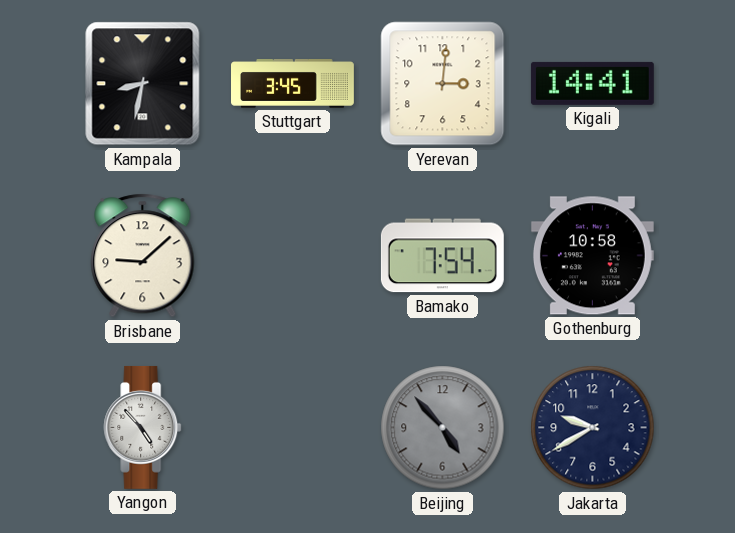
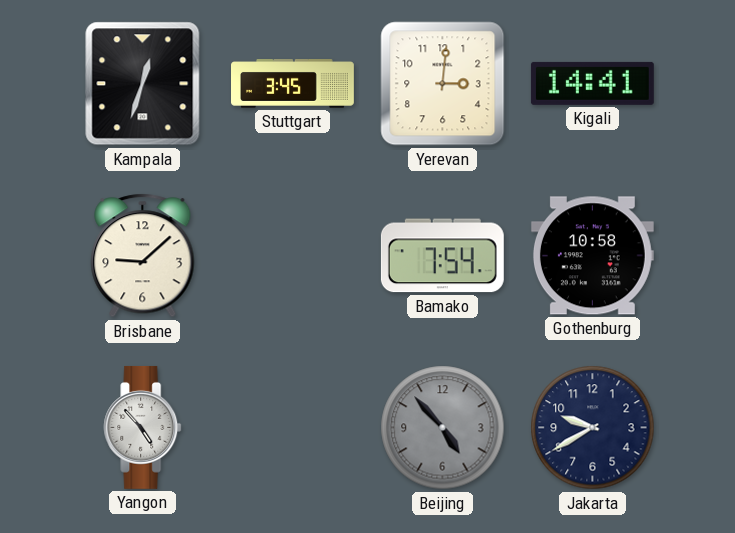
Kampala: 8:32 -> 12:33
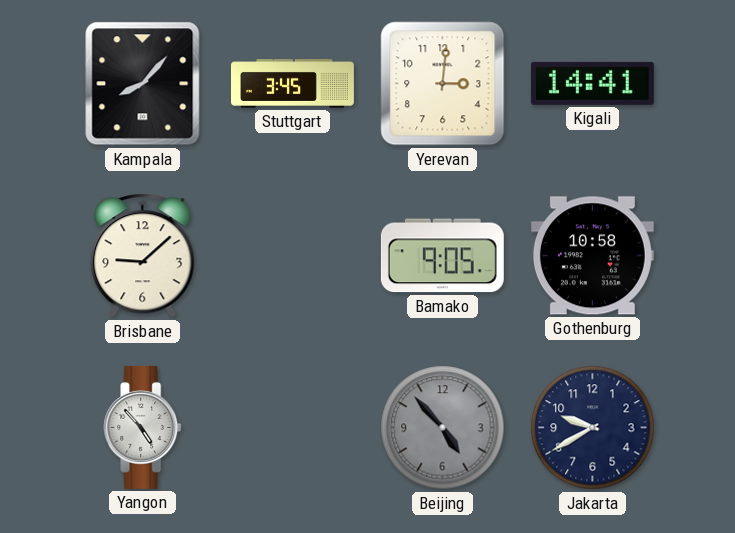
Kampala: 12:33 -> 8:07
Bamako: 7:54 -> 9:05
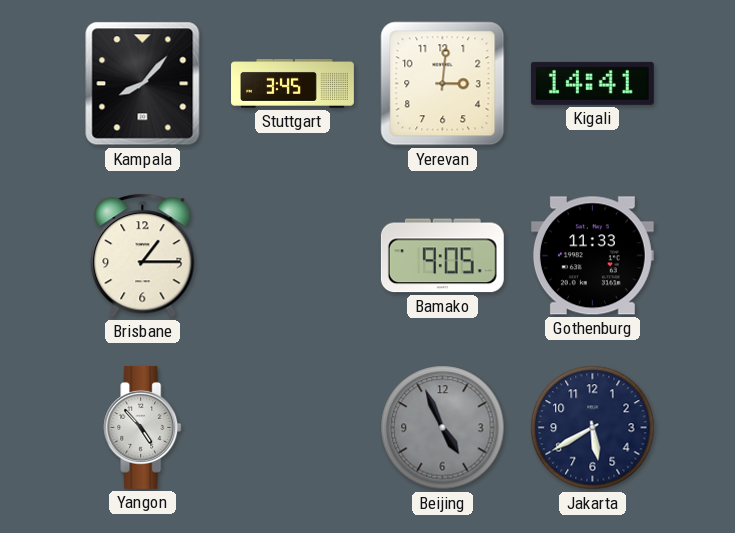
Brisbane: 9:08 -> 1:15
Gothenburg: 10:58 -> 11:33
Beijing: 4:53 -> 4:56
Jakarta: 9:40 -> 5:40
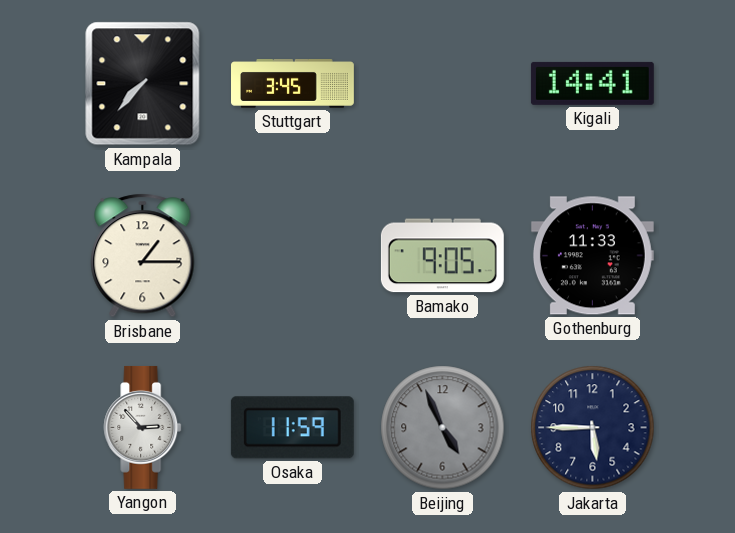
Kampala: 8:07 -> 7:37
Yerevan: 3:01 -> none
Yangon: 4:53 -> 2:53
Osaka: none -> 11:59
Jakarta: 5:40 -> 5:45
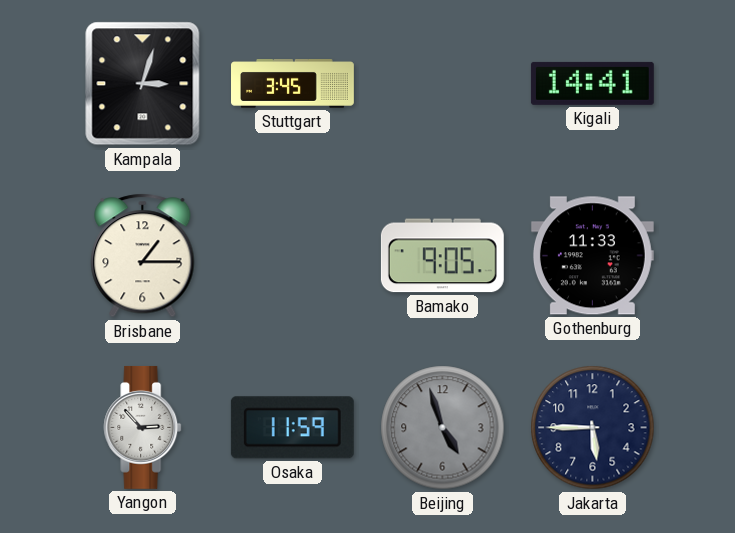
Kampala: 7:37 -> 3:03
Beijing: 4:56 -> 4:57
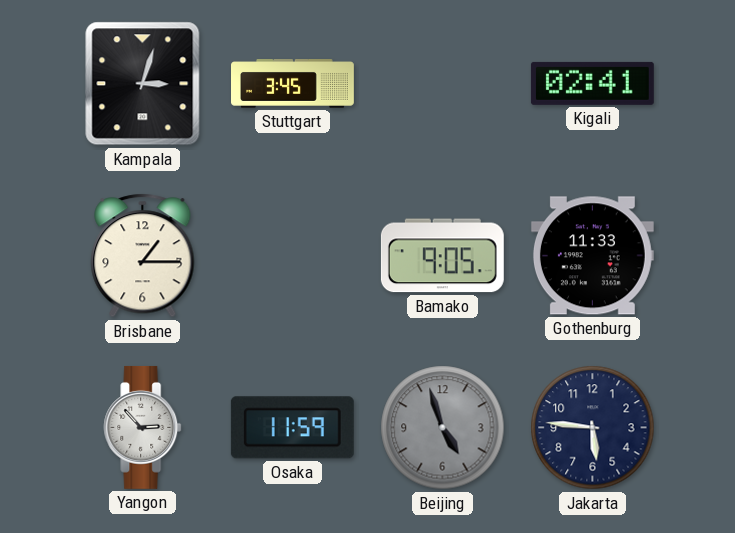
Kigali: 14:41 -> 02:41
Jakarta: 5:45 -> 5:46
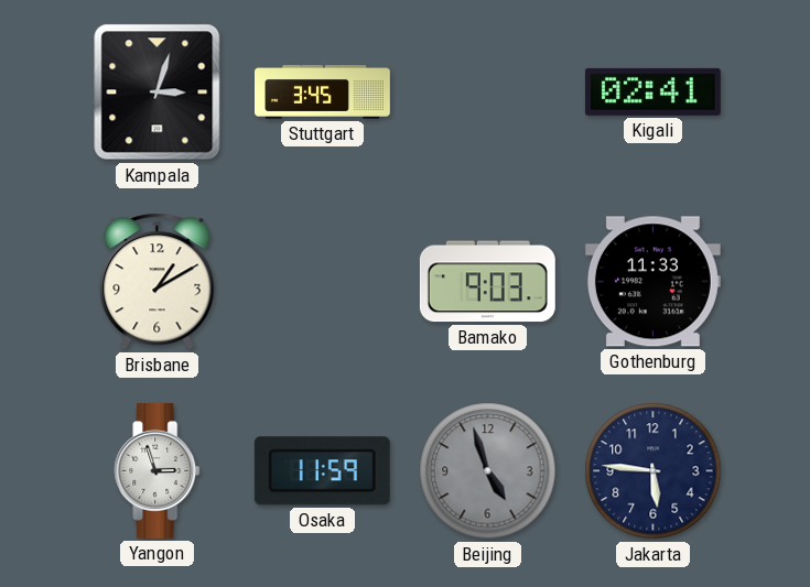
Brisbane: 1:15 -> 1:10
Bamako: 9:05 -> 9:03
Yangon: 2:53 -> 2:57
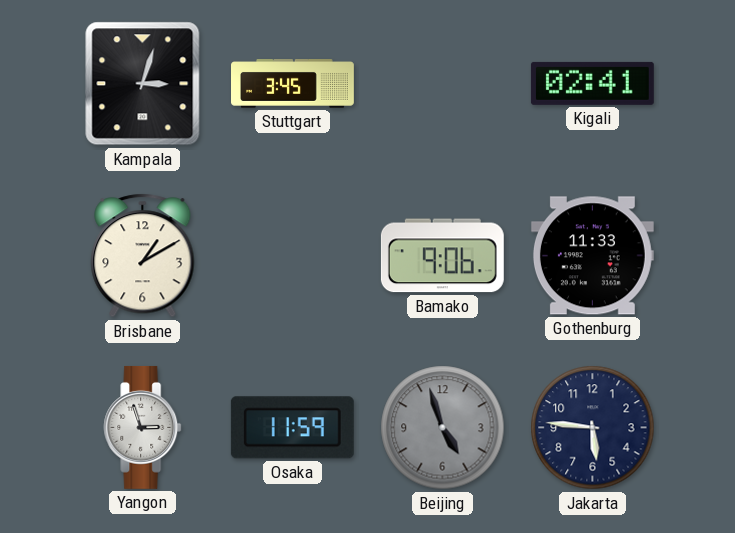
Bamako: 9:03 -> 9:06
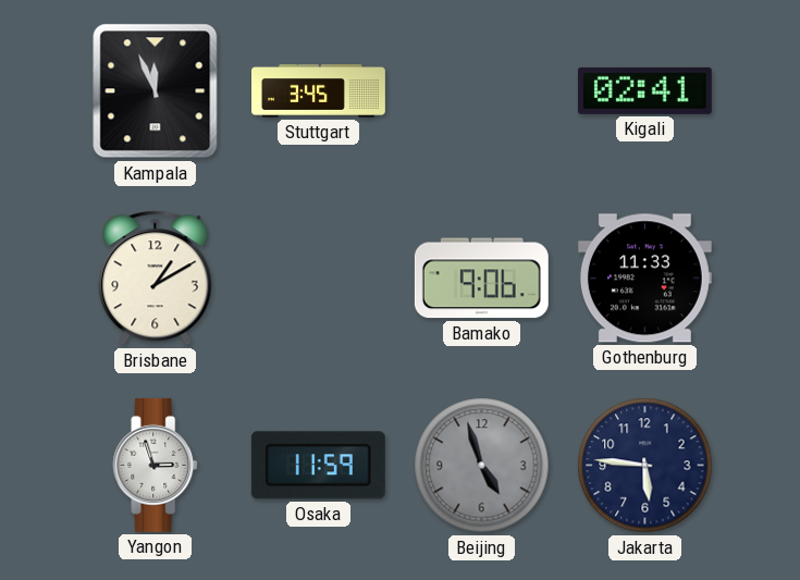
Kampala: 3:03 -> 11:56
